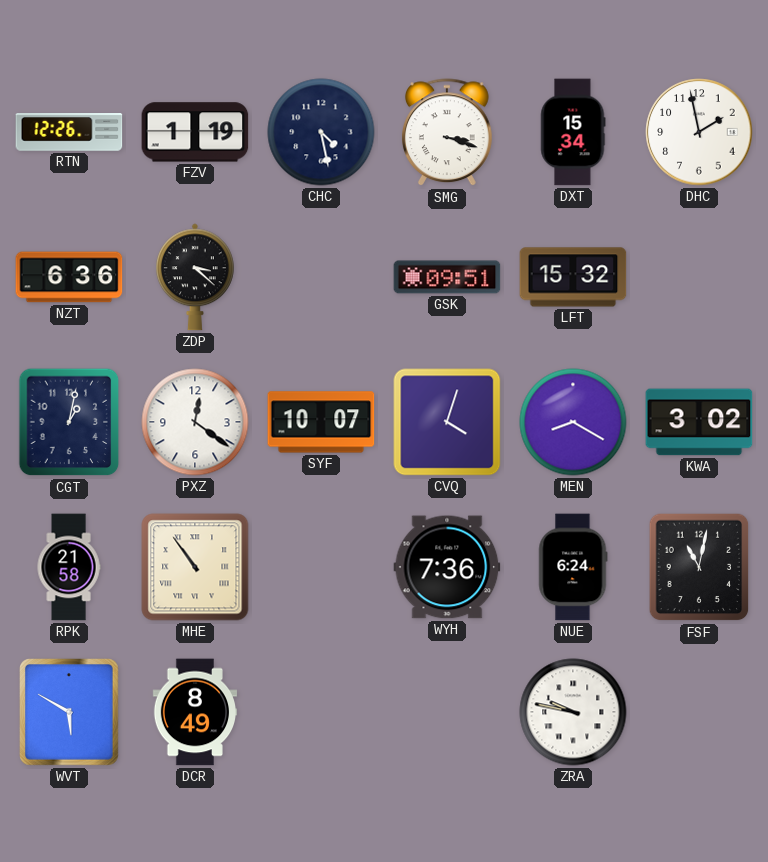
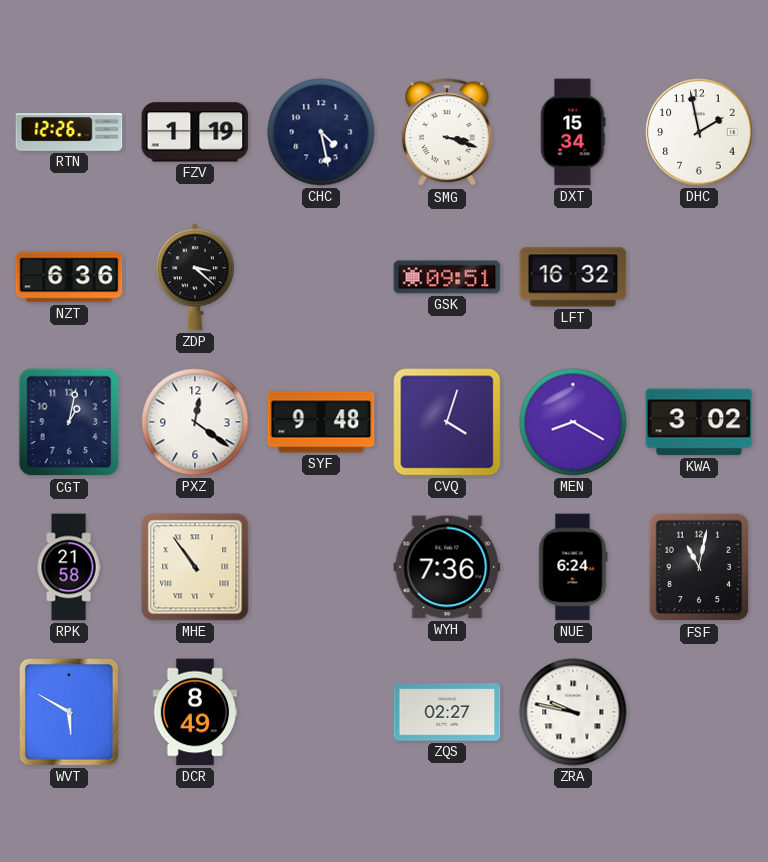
LFT: 15:32 -> 16:32
SYF: 10:07 -> 9:48
ZQS: none -> 02:27
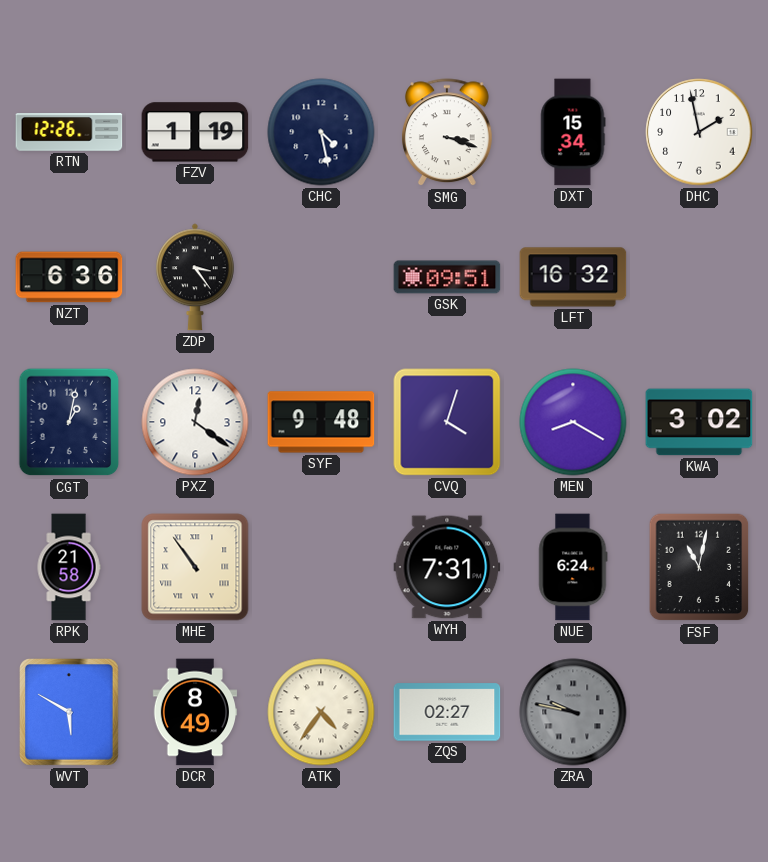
ZDP: 3:22 -> 3:24
WYH: 7:36 -> 7:31
ATK: none -> 4:36
ZRA dial: white -> grey
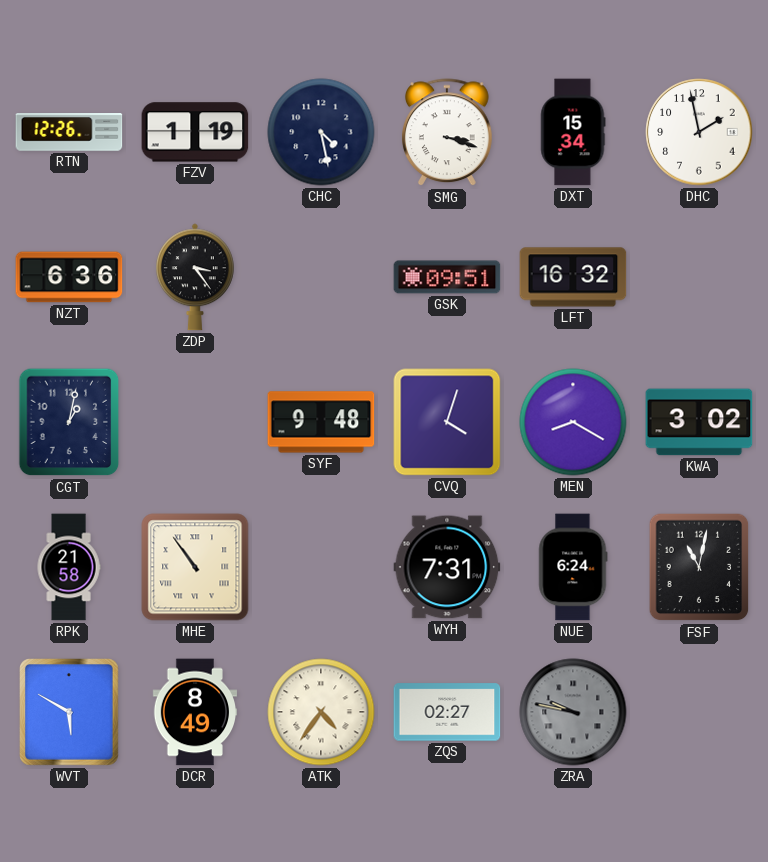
PXZ: 12:21 -> none
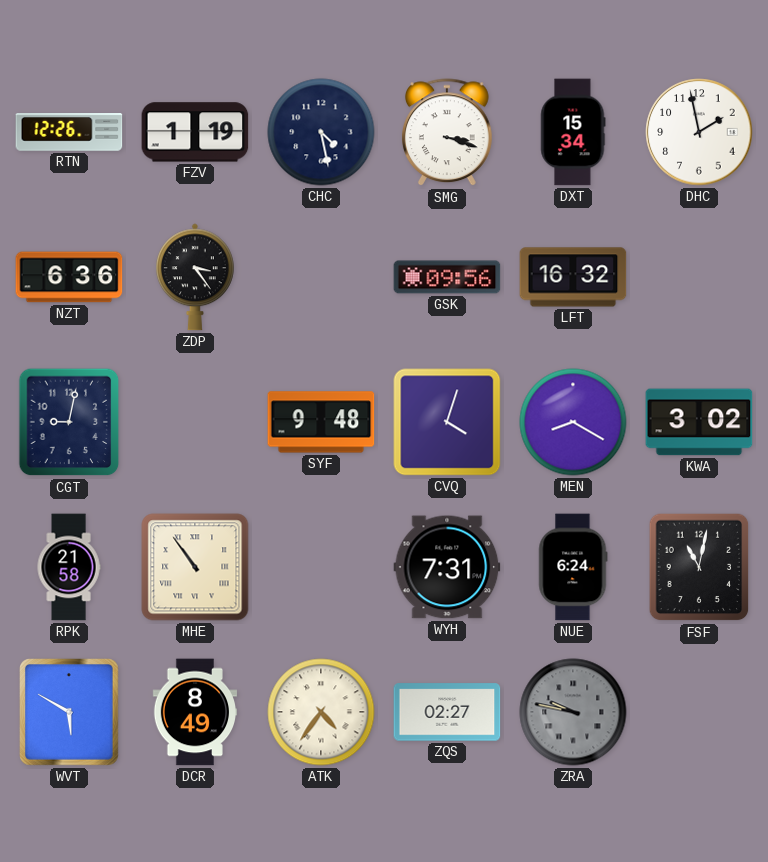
GSK: 09:51 -> 09:56
CGT: 1:02 -> 9:02
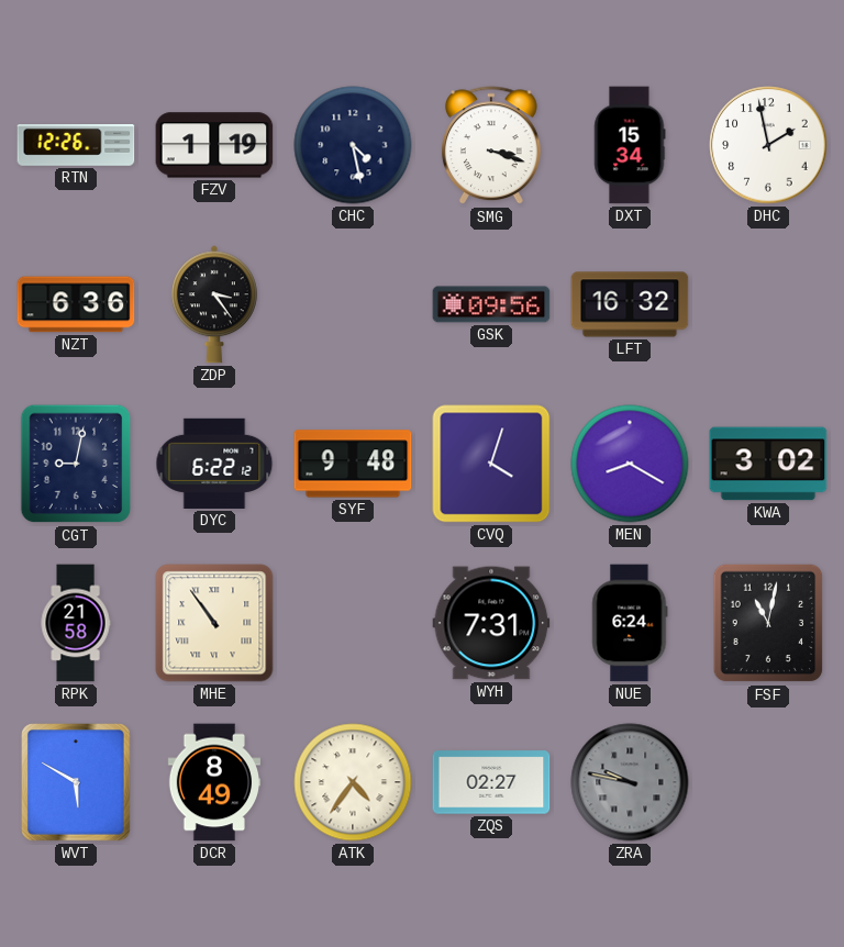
DYC: none -> 6:22
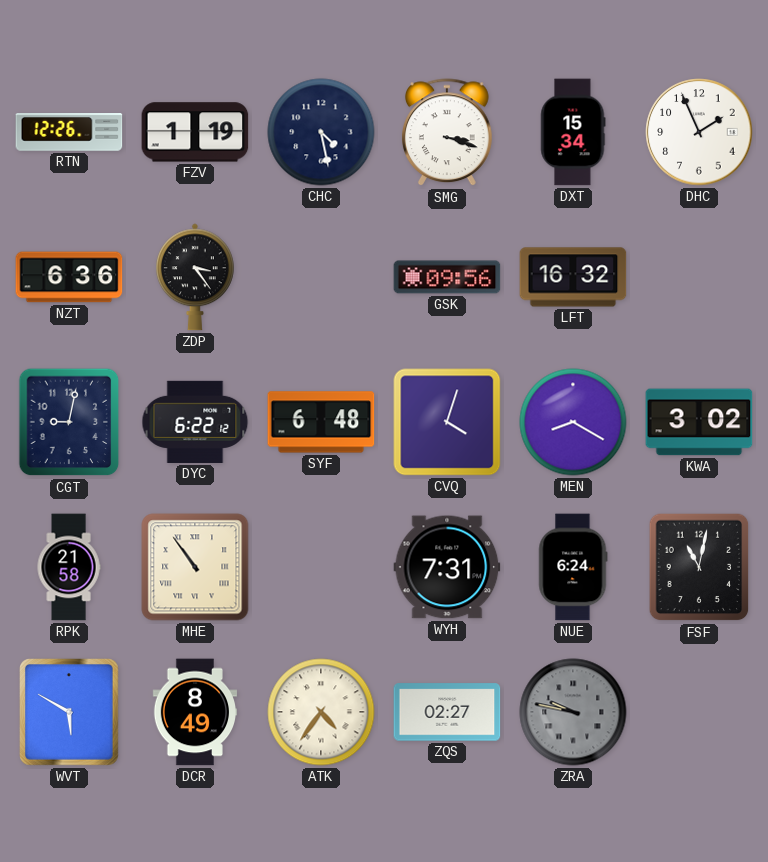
DHC: 1:58 -> 1:56
SYF: 9:48 -> 6:48
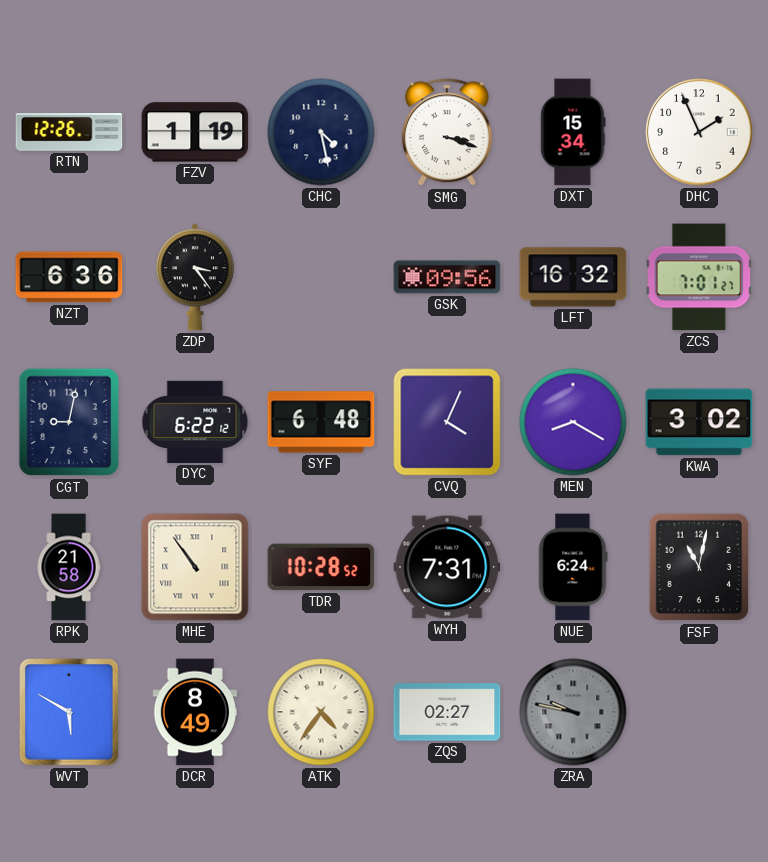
ZCS: none -> 7:01
CVQ: 4:03 -> 4:04
TDR: none -> 10:28
